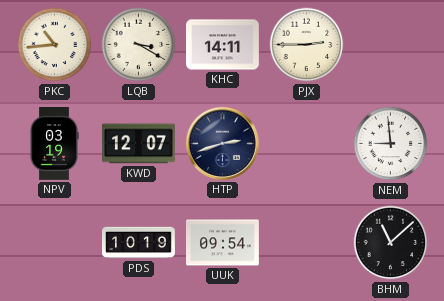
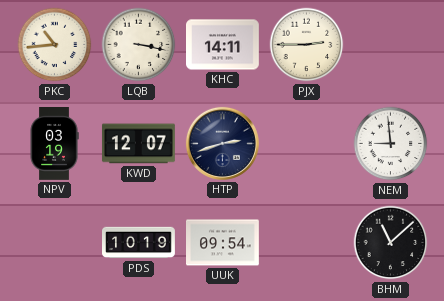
LQB: 3:20 -> 3:17
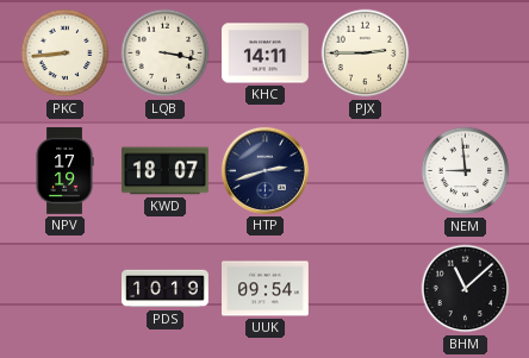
PKC: 10:44 -> 8:44
NPV: 03:19 -> 17:19
KWD: 12:07 -> 18:07
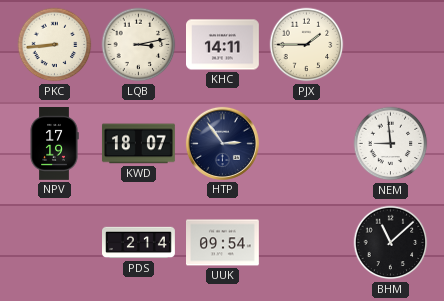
LQB: 3:17 -> 3:13
PJX: 2:45 -> 1:45
HTP: 2:42 -> 2:54
PDS: 10:19 -> 2:14
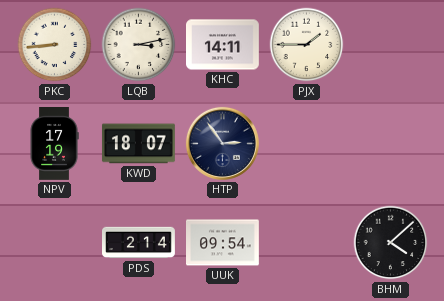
NEM: 8:59 -> none
BHM: 11:08 -> 4:08
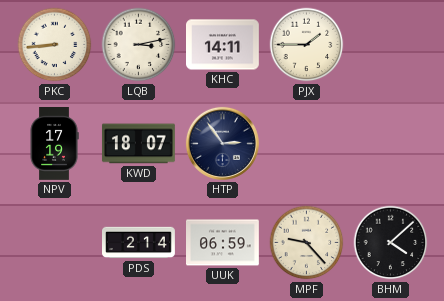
UUK: 09:54 -> 06:59
MPF: none -> 9:23
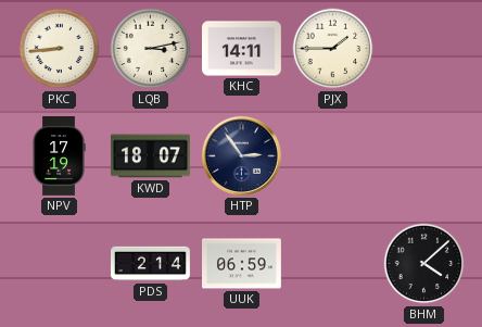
MPF: 9:23 -> none
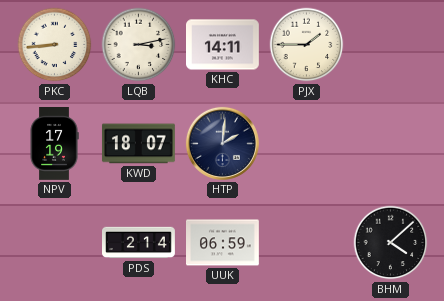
HTP: 2:54 -> 2:01
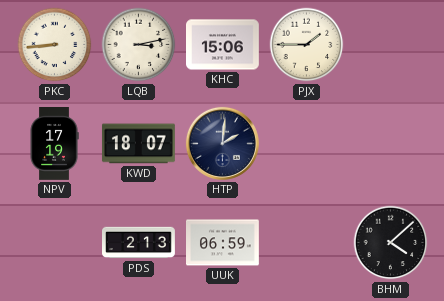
KHC: 14:11 -> 15:06
PDS: 2:14 -> 2:13
